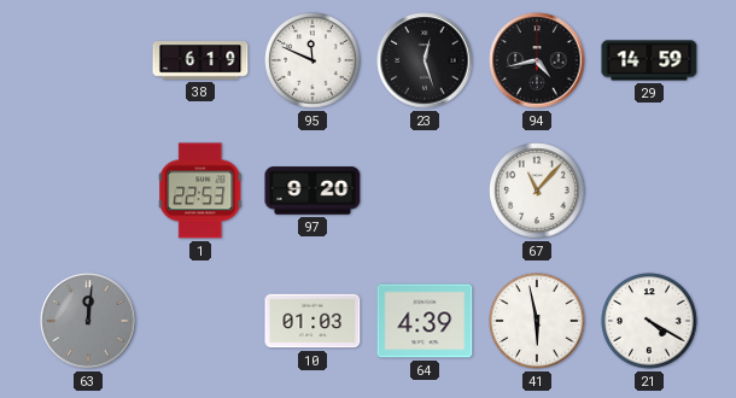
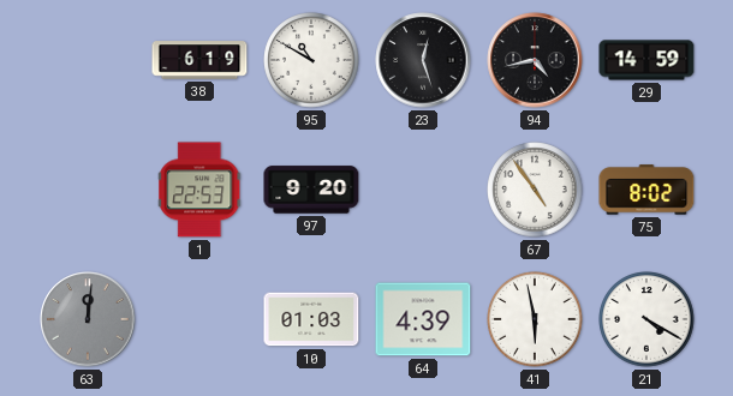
95: 11:49 -> 10:50
67: 11:07 -> 4:54
75: none -> 8:02
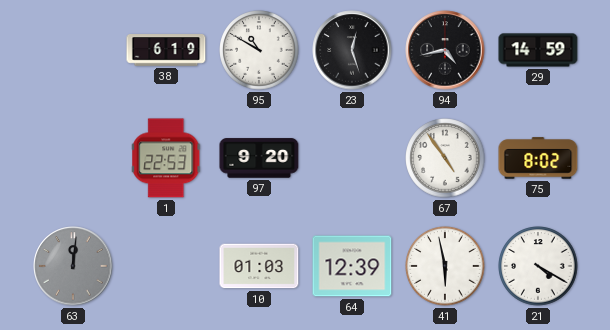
64: 4:39 -> 12:39
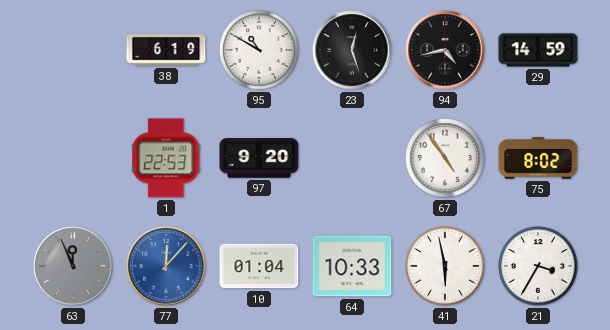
63: 12:01 -> 11:56
77: none -> 12:07
10: 01:03 -> 01:04
64: 12:39 -> 10:33
21: 4:20 -> 3:35
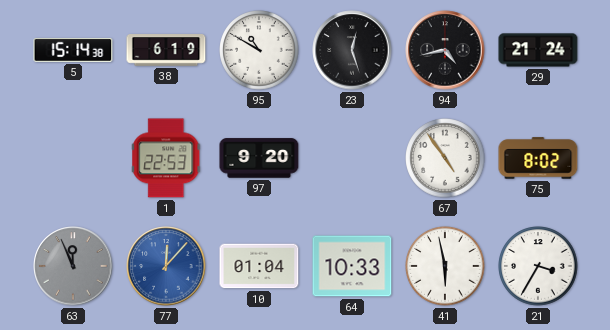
5: none -> 15:14
29: 14:59 -> 21:24
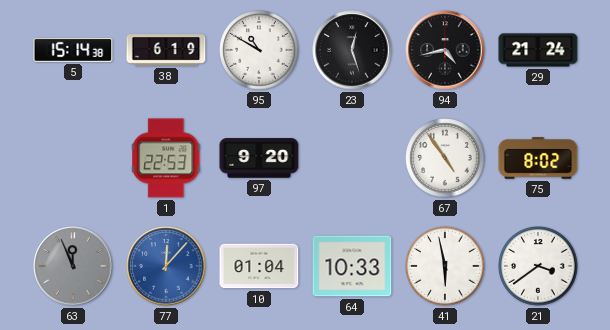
21: 3:35 -> 3:39
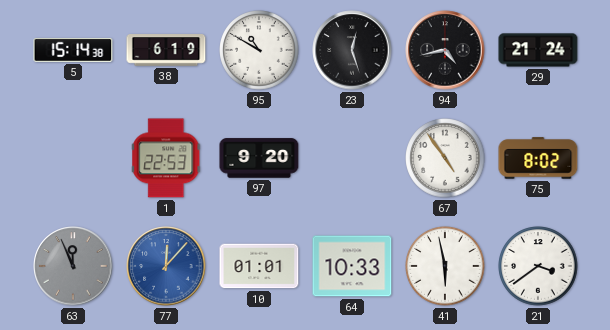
10: 01:04 -> 01:01
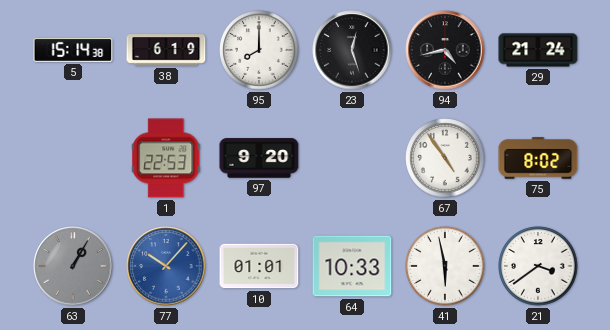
95: 10:50 -> 8:00
63: 11:56 -> 1:05
77: 12:07 -> 10:07
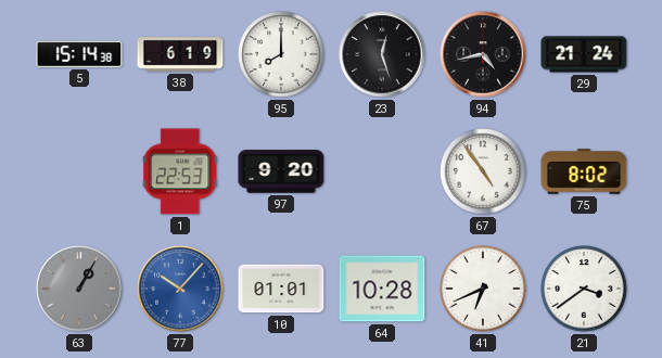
64: 10:33 -> 10:28
41: 5:58 -> 6:41
